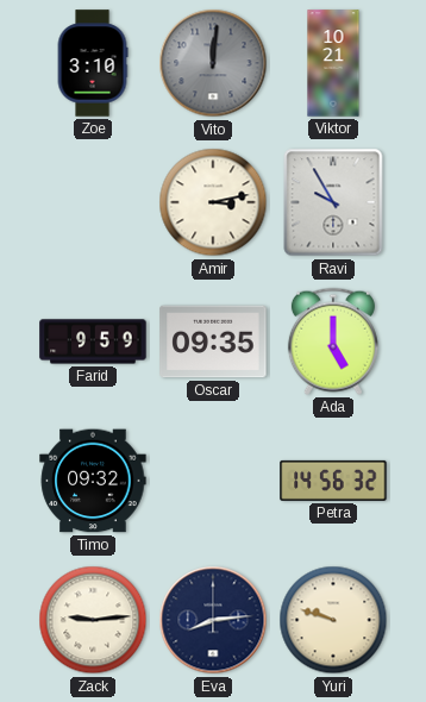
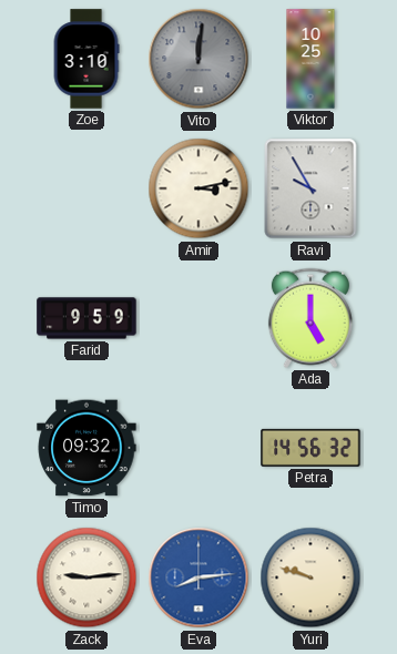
Viktor: 10:21 -> 10:25
Oscar: 09:35 -> none
Eva dial: navy -> blue
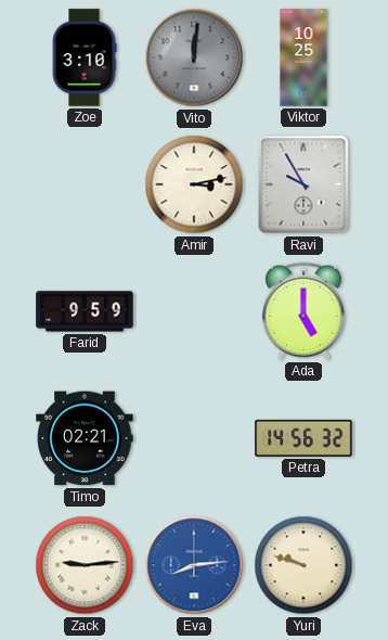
Timo: 09:32 -> 02:21
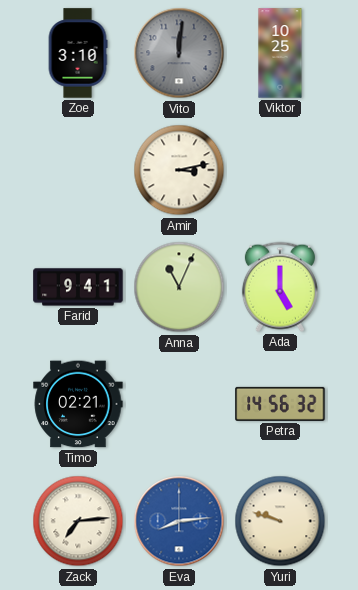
Ravi: 9:55 -> none
Farid: 9:59 -> 9:41
Anna: none -> 11:04
Zack: 9:14 -> 7:14
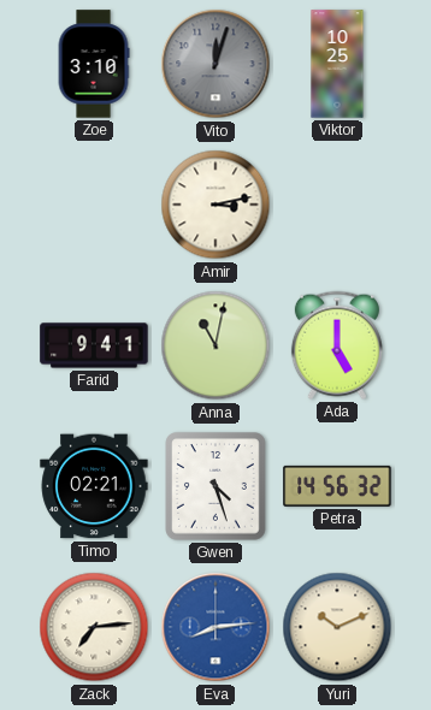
Vito: 12:01 -> 12:03
Anna: 11:04 -> 11:02
Gwen: none -> 4:27
Yuri: 9:48 -> 10:11
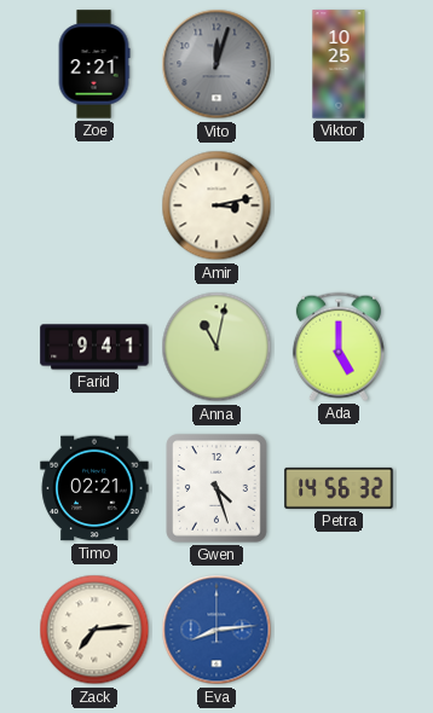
Zoe: 3:10 -> 2:21
Yuri: 10:11 -> none
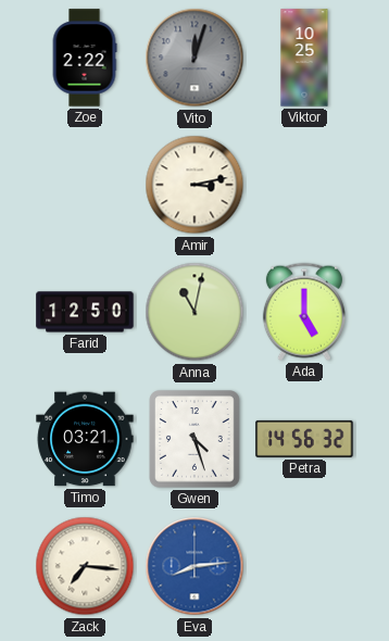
Zoe: 2:21 -> 2:22
Farid: 9:41 -> 12:50
Timo: 02:21 -> 03:21
Zack: 7:14 -> 7:16
